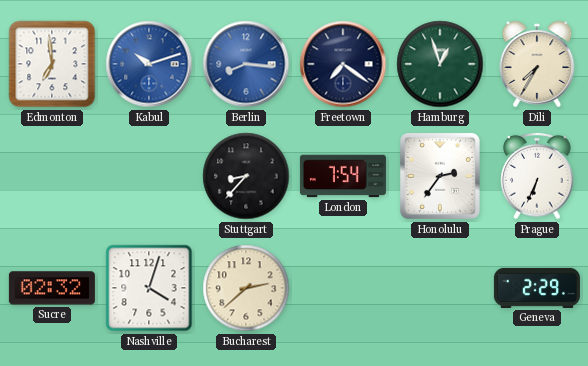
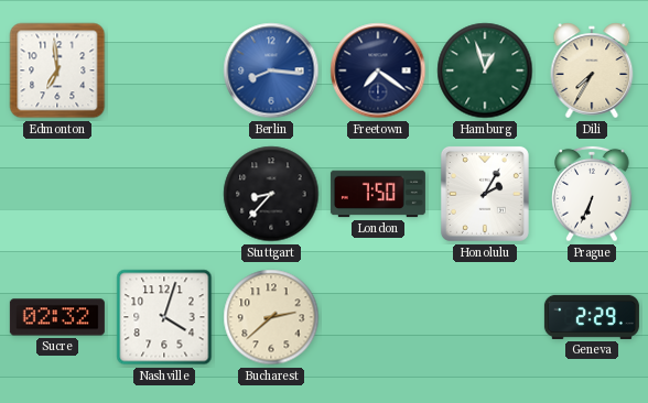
Kabul: 10:12 -> none
London: 7:54 -> 7:50
Honolulu: 2:36 -> 2:05
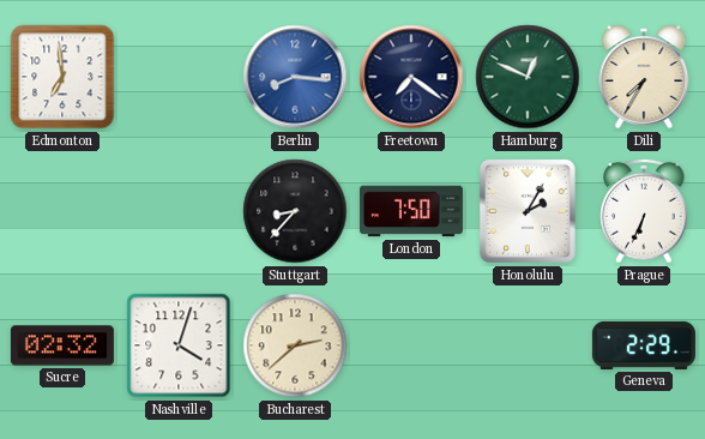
Hamburg: 12:57 -> 12:49
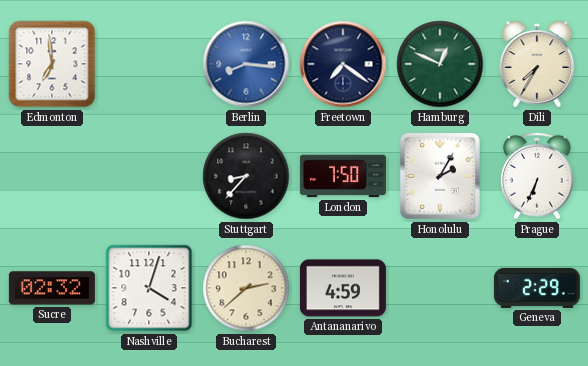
Antananarivo: none -> 4:59
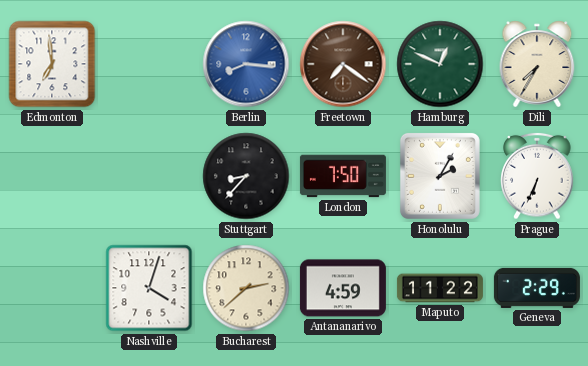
Freetown dial: navy -> brown
Sucre: 02:32 -> none
Maputo: none -> 11:22
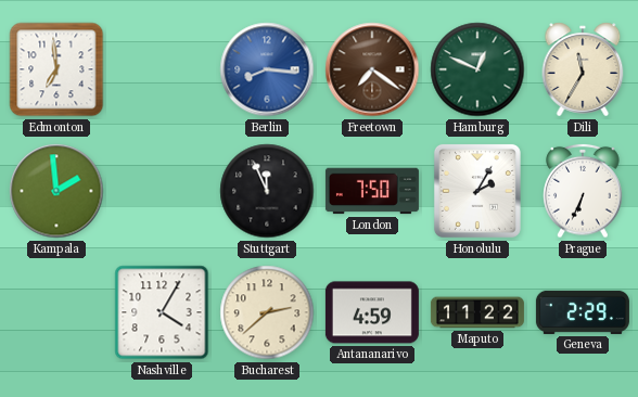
Dili: 7:35 -> 11:35
Kampala: none -> 1:59
Stuttgart: 8:37 -> 11:56
Nashville: 4:03 -> 4:05
